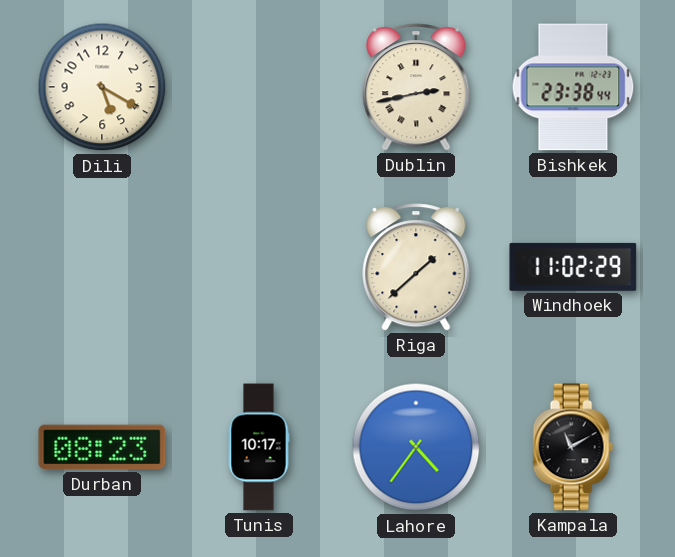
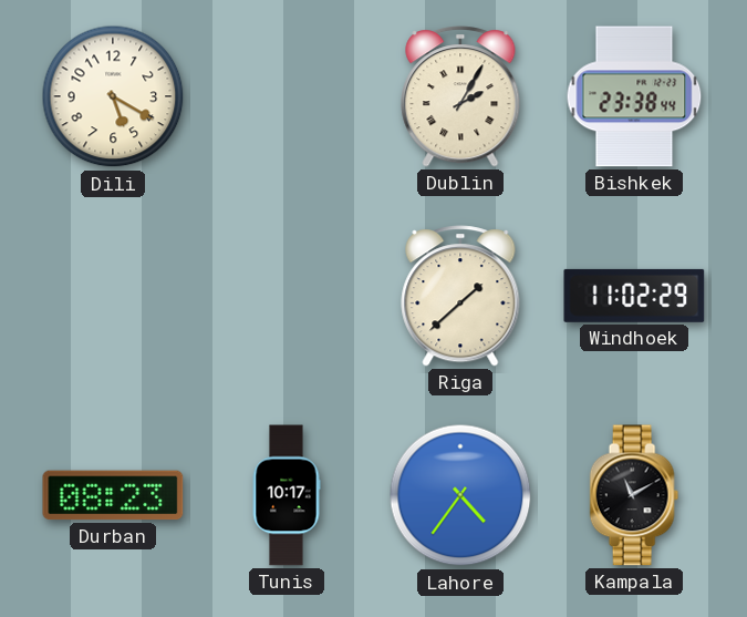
Dublin: 2:43 -> 2:05
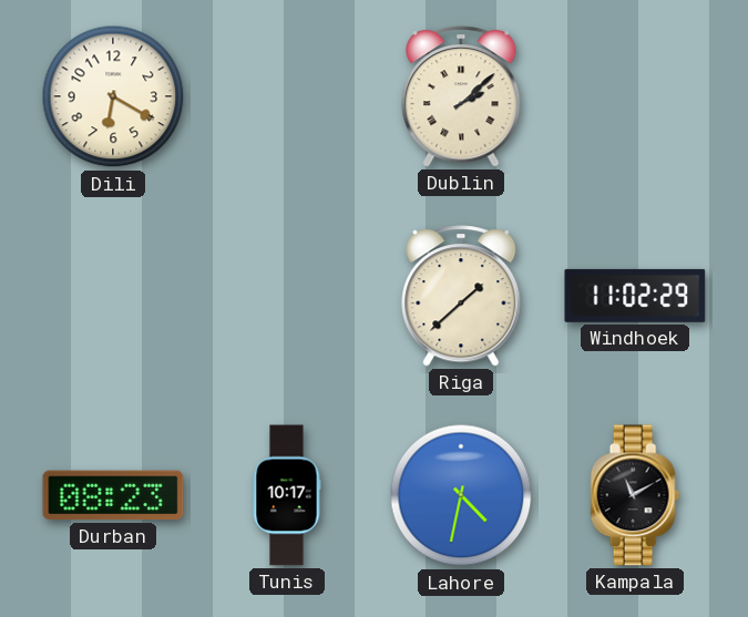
Dili: 5:20 -> 6:20
Dublin: 2:05 -> 2:08
Bishkek: 23:38 -> none
Lahore: 4:36 -> 4:32
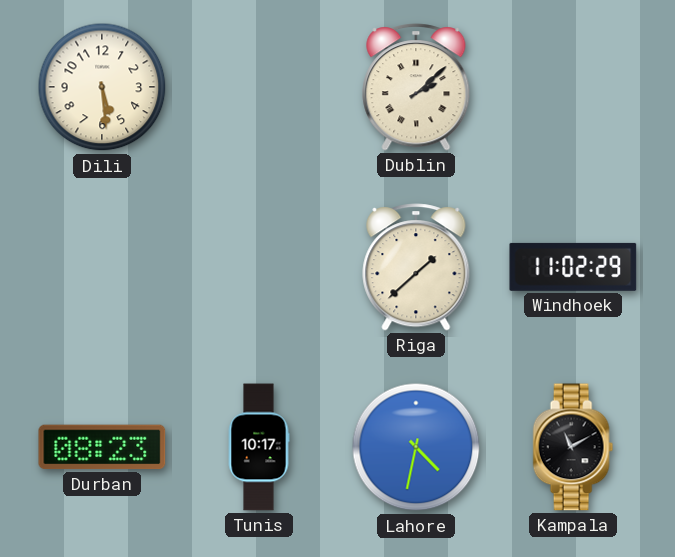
Dili: 6:20 -> 5:29
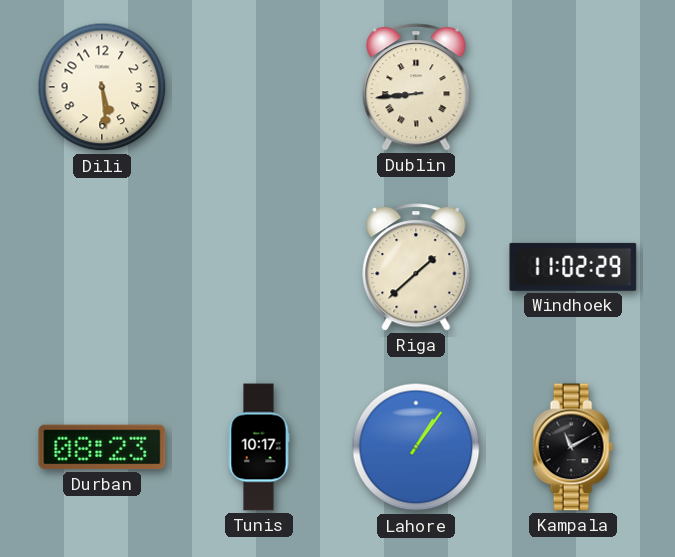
Dublin: 2:08 -> 8:44
Lahore: 4:32 -> 1:06
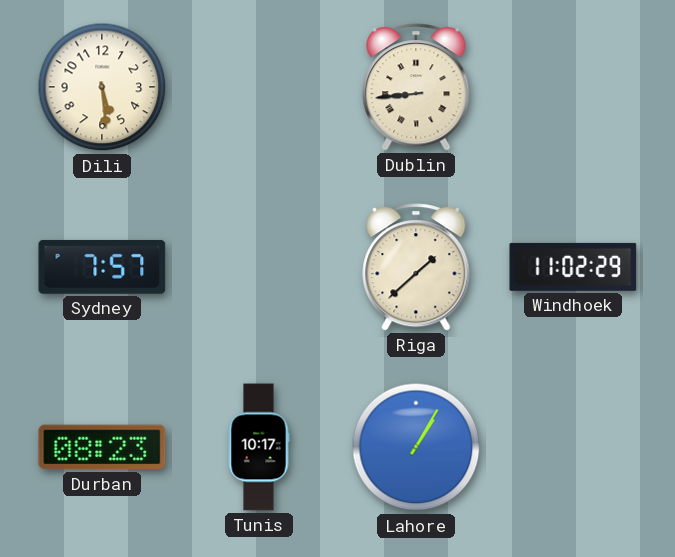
Sydney: none -> 7:57
Lahore: 1:06 -> 1:05
Kampala: 11:10 -> none
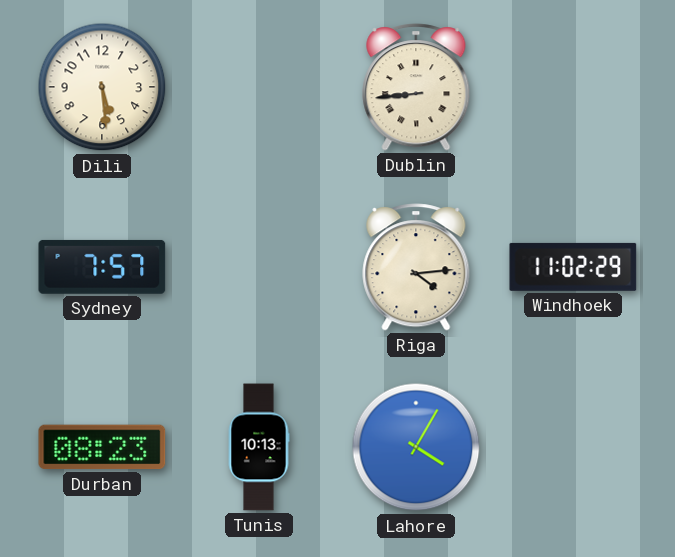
Riga: 1:38 -> 4:14
Tunis: 10:17 -> 10:13
Lahore: 1:05 -> 4:05
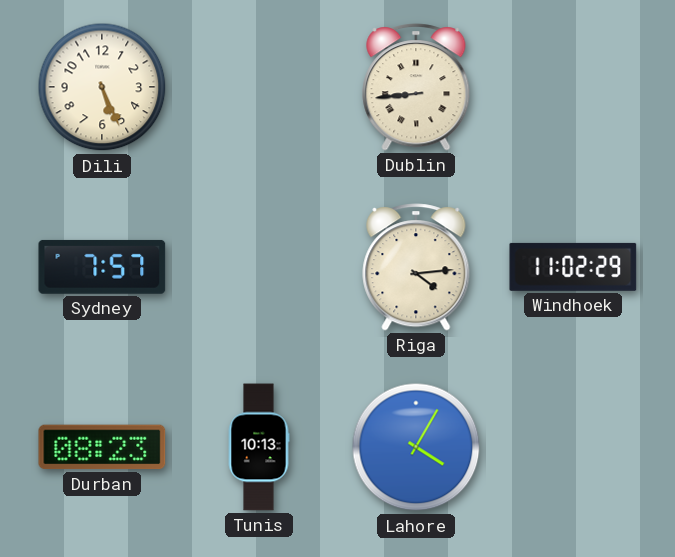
Dili: 5:29 -> 5:26
